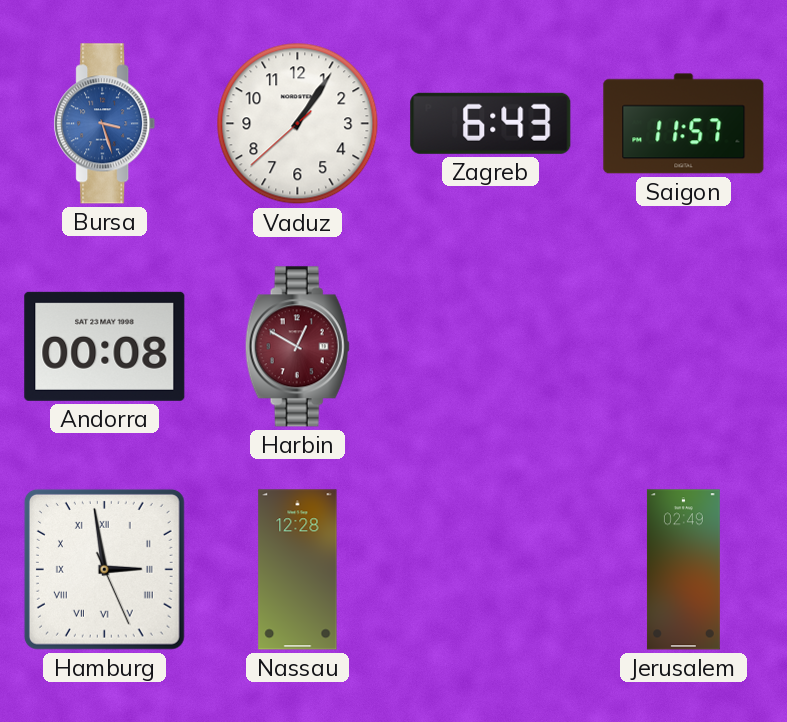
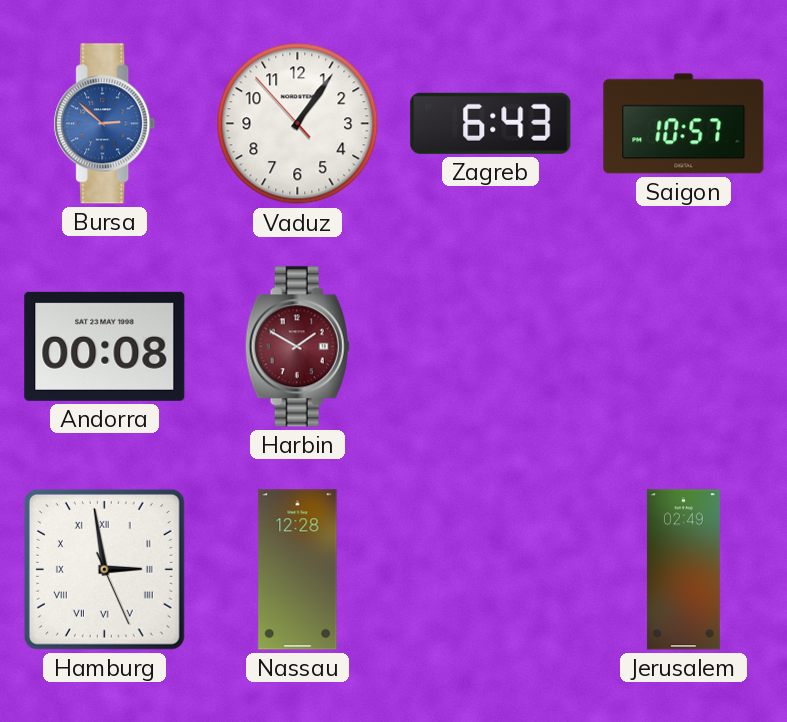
Bursa: 3:27 -> 2:52
Vaduz: 1:05:38 -> 1:05:53
Saigon: 11:57 -> 10:57
Harbin: 12:50 -> 1:50
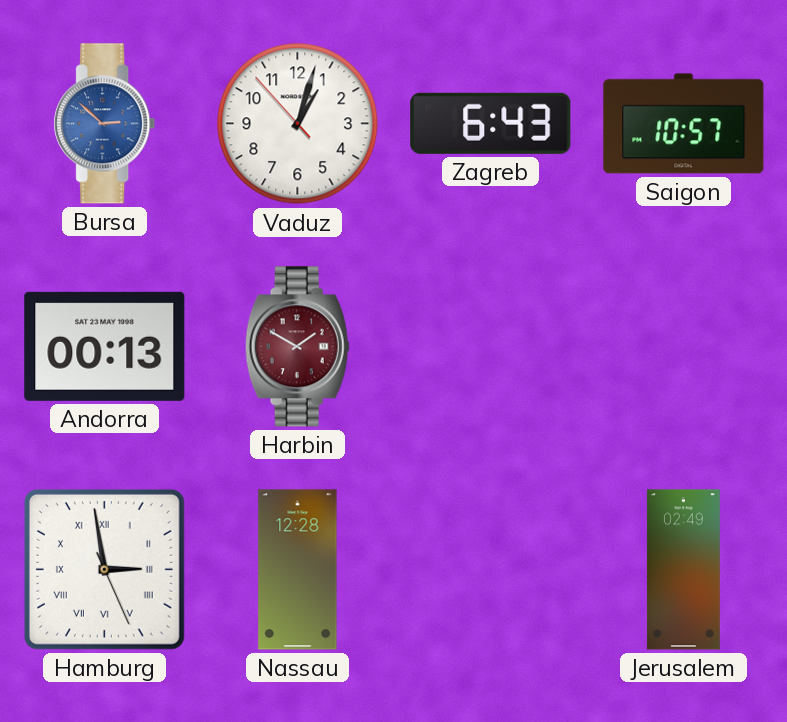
Vaduz: 1:05 -> 1:02
Andorra: 00:08 -> 00:13
